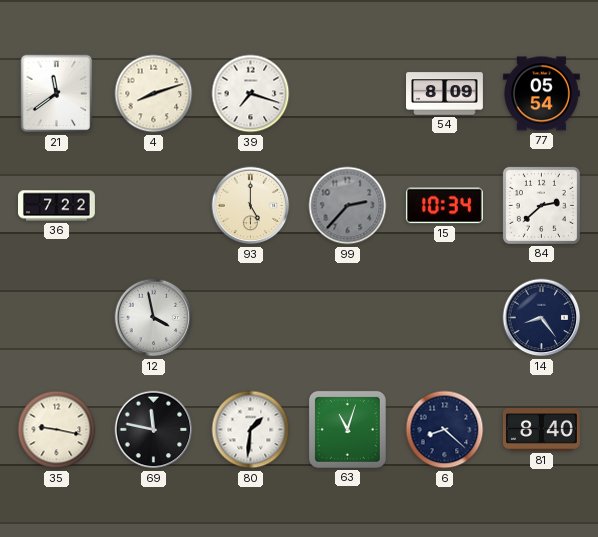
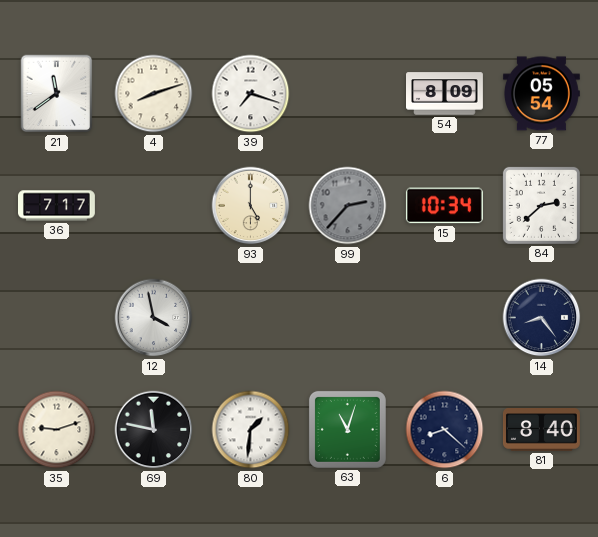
36: 7:22 -> 7:17
35: 9:17 -> 9:12
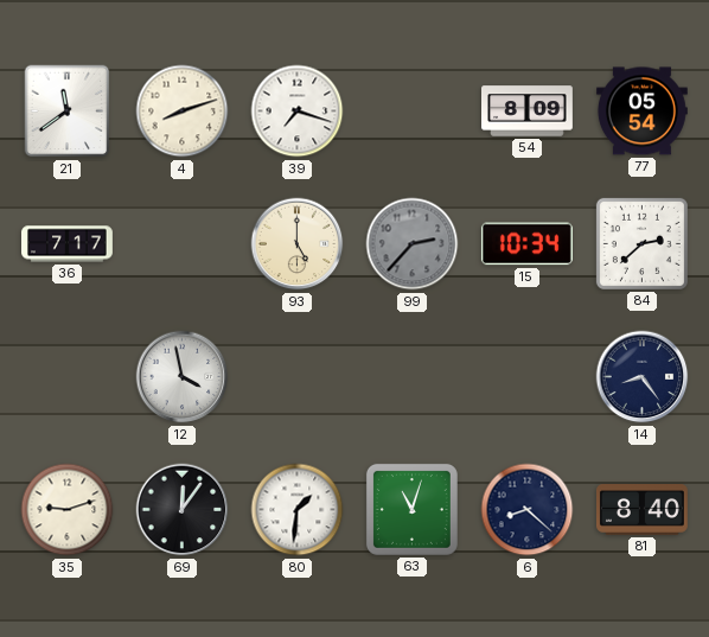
69: 11:47 -> 12:06
